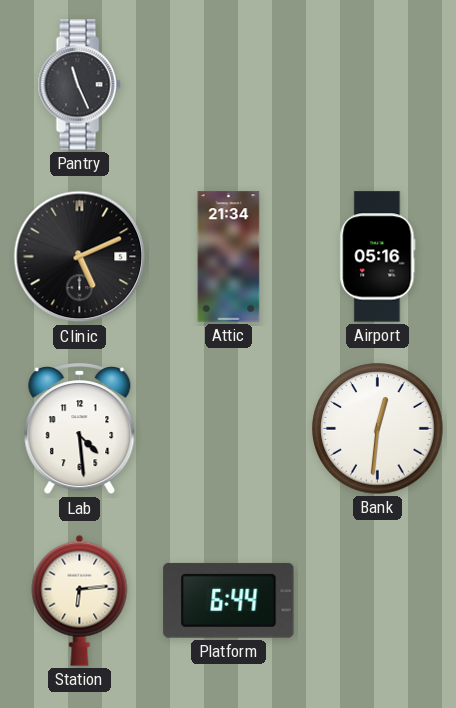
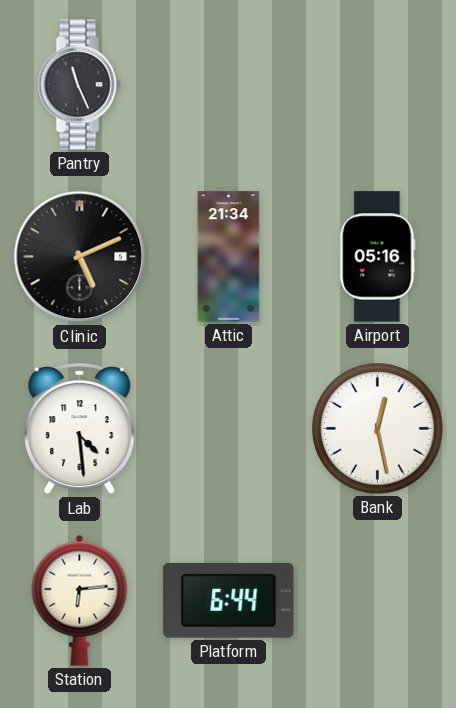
Bank: 12:31 -> 12:28
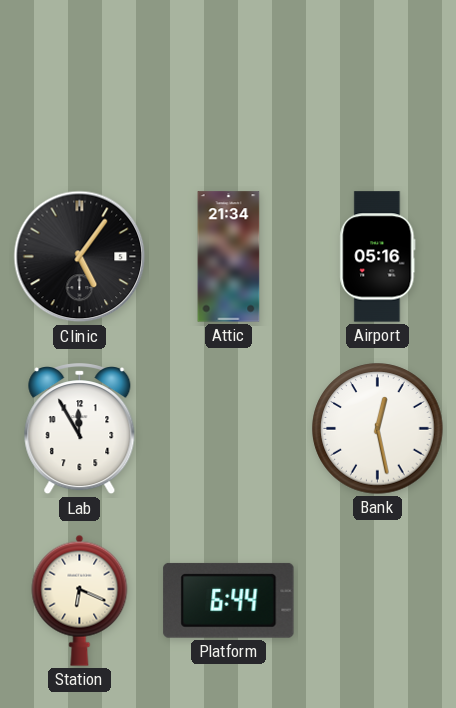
Pantry: 11:26 -> none
Clinic: 5:11 -> 5:06
Lab: 4:29 -> 11:55
Station: 6:14 -> 6:19
